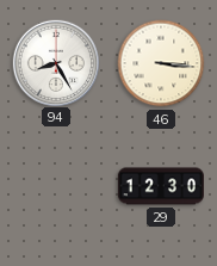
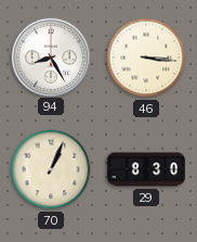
70: none -> 1:04
29: 12:30 -> 8:30
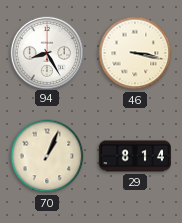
46: 3:16 -> 3:17
29: 8:30 -> 8:14
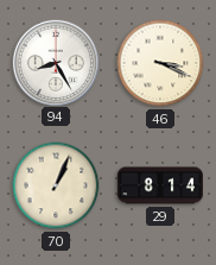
46: 3:17 -> 3:19
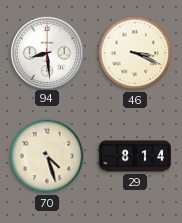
94: 8:25 -> 8:29
70: 1:04 -> 4:27
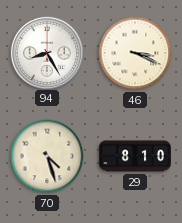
94: 8:29 -> 8:25
29: 8:14 -> 8:10
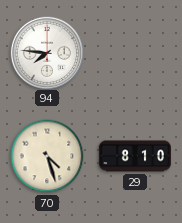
94: 8:25 -> 7:46
46: 3:19 -> none
